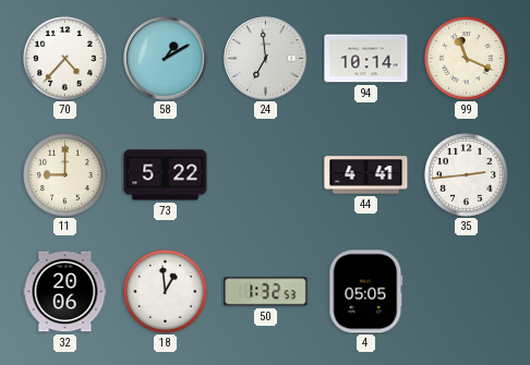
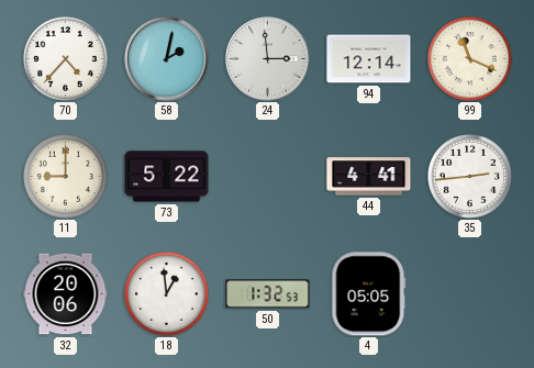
58: 1:10 -> 2:02
24: 6:59 -> 2:59
94: 10:14 -> 12:14
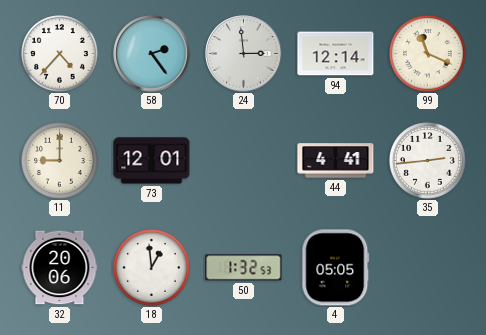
58: 2:02 -> 2:24
73: 5:22 -> 12:01
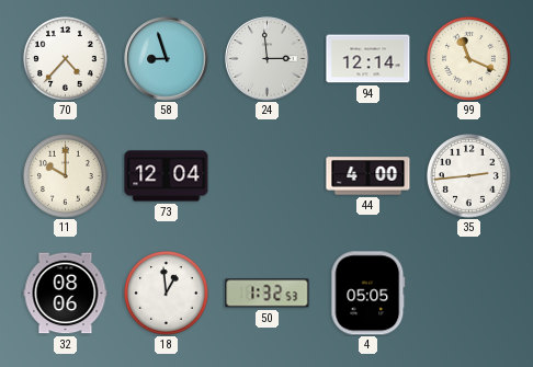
58: 2:24 -> 8:57
11: 9:00 -> 10:00
73: 12:01 -> 12:04
44: 4:41 -> 4:00
32: 20:06 -> 08:06
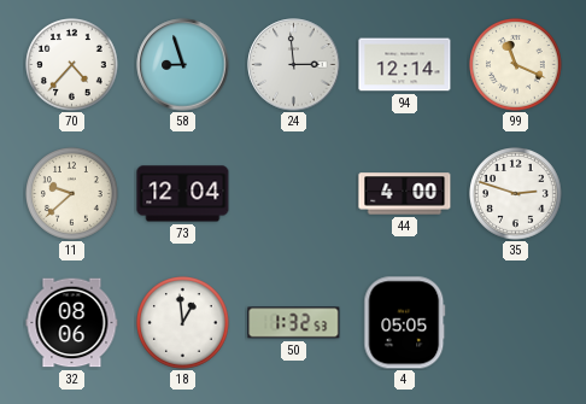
11: 10:00 -> 9:38
35: 2:44 -> 2:48
